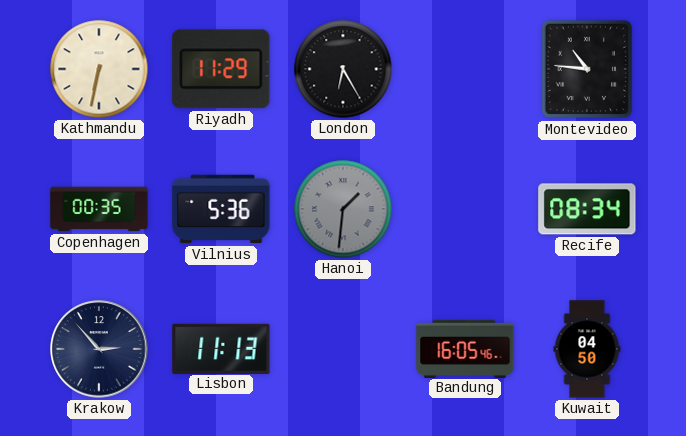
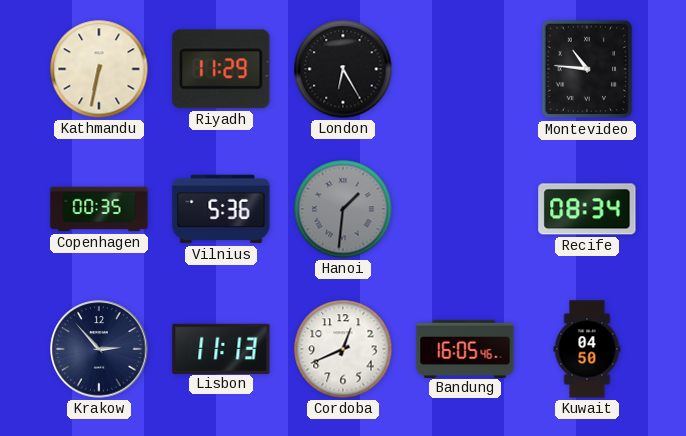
Cordoba: none -> 12:41
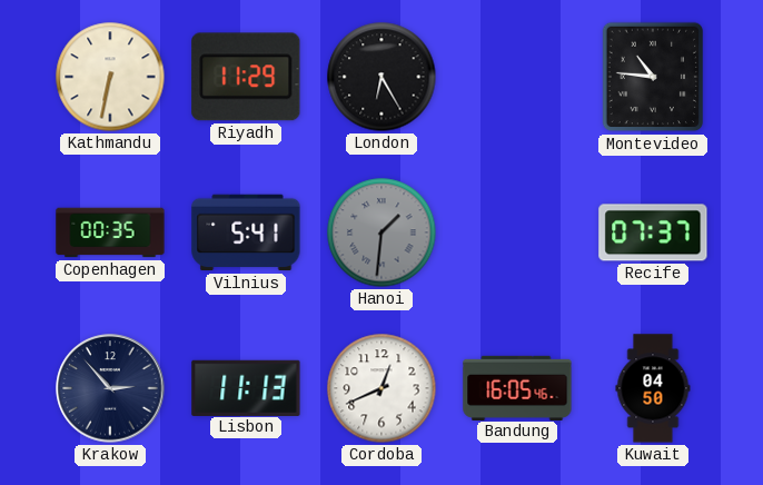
Vilnius: 5:36 -> 5:41
Recife: 08:34 -> 07:37
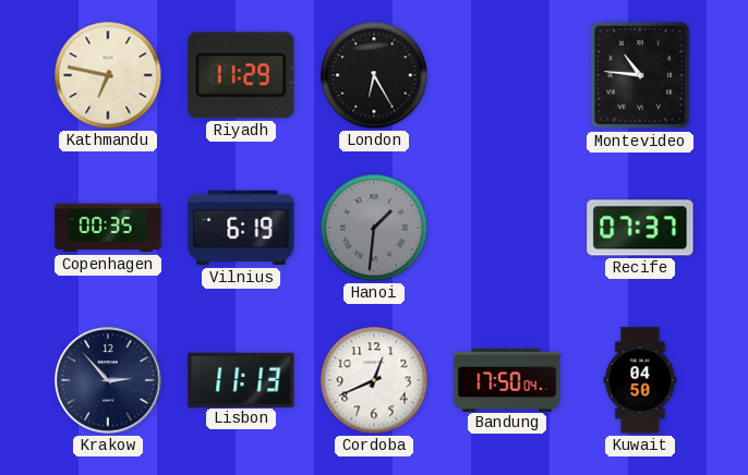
Kathmandu: 6:32 -> 6:47
Vilnius: 5:41 -> 6:19
Bandung: 16:05 -> 17:50
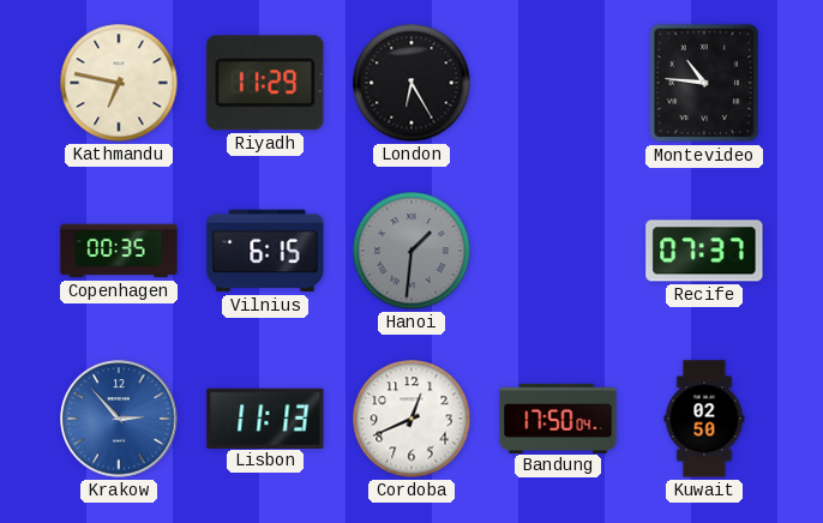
Vilnius: 6:19 -> 6:15
Krakow dial: navy -> blue
Kuwait: 04:50 -> 02:50
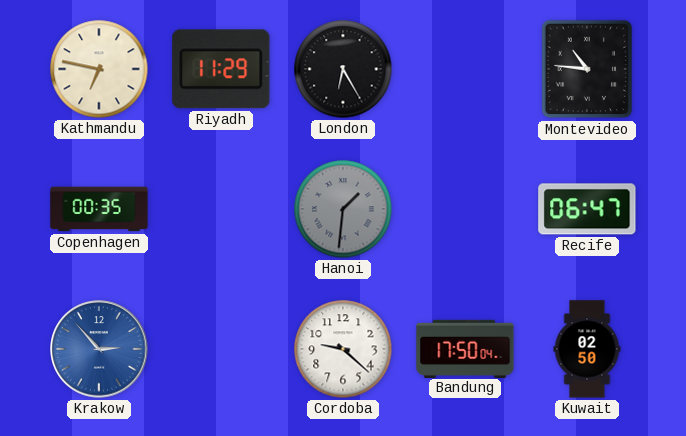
Vilnius: 6:15 -> none
Recife: 07:37 -> 06:47
Lisbon: 11:13 -> none
Cordoba: 12:41 -> 9:22
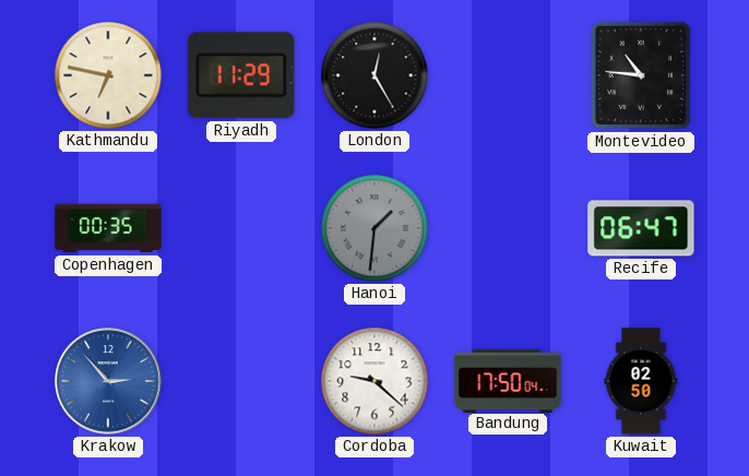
London: 6:25 -> 12:25
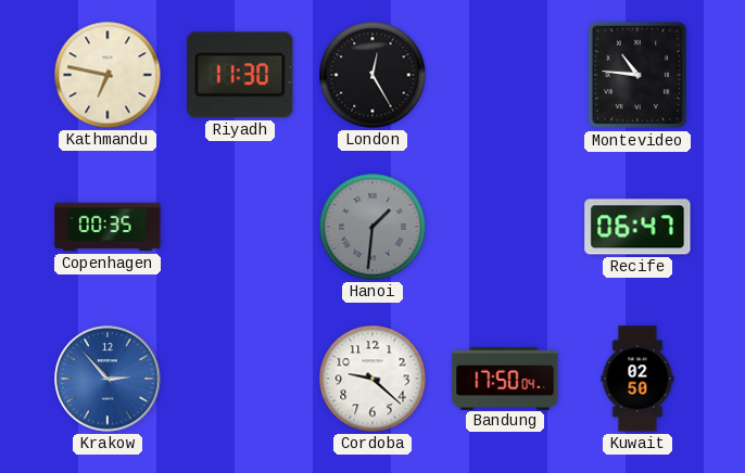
Riyadh: 11:29 -> 11:30
